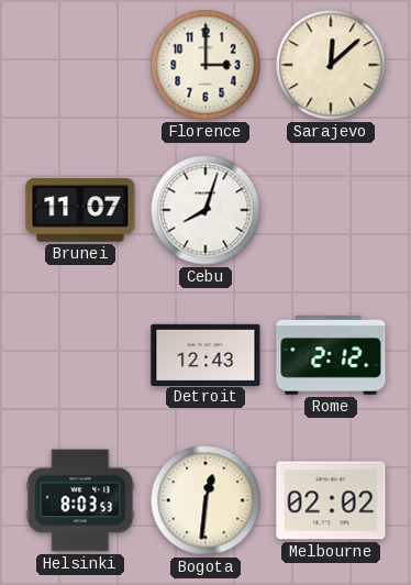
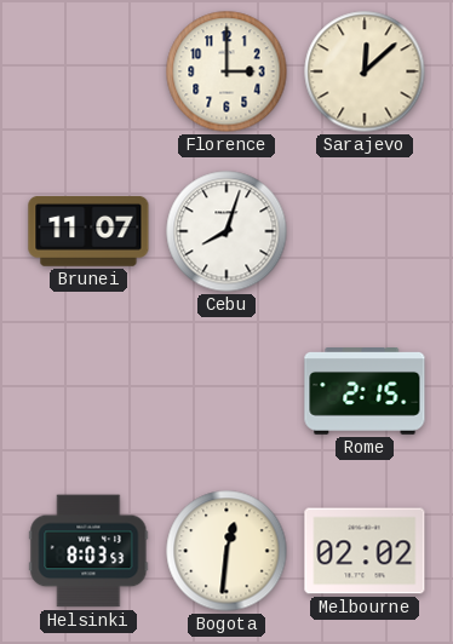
Detroit: 12:43 -> none
Rome: 2:12 -> 2:15
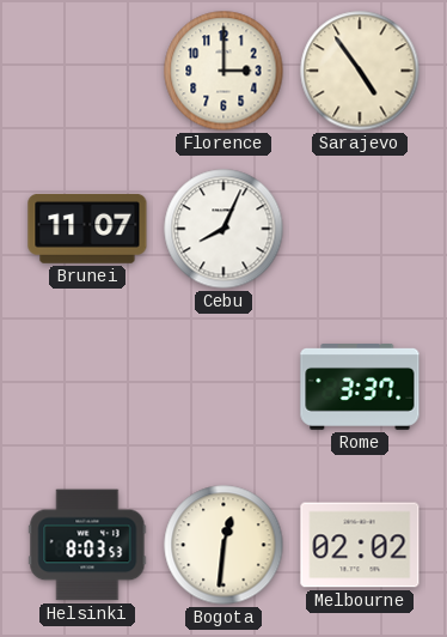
Sarajevo: 12:08 -> 4:54
Cebu: 8:03 -> 8:04
Rome: 2:15 -> 3:37
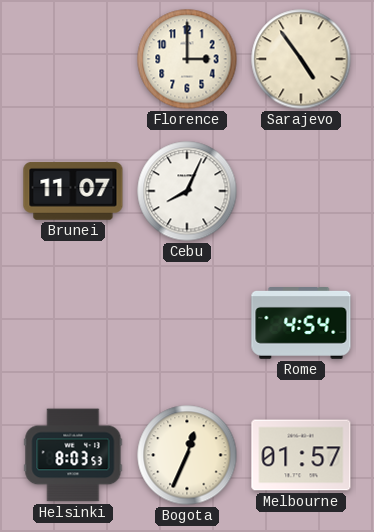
Rome: 3:37 -> 4:54
Bogota: 12:31 -> 12:34
Melbourne: 02:02 -> 01:57
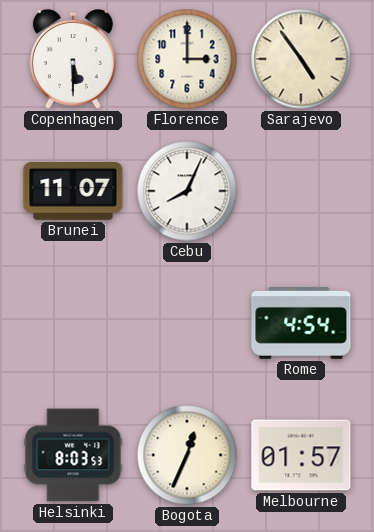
Copenhagen: none -> 5:30
